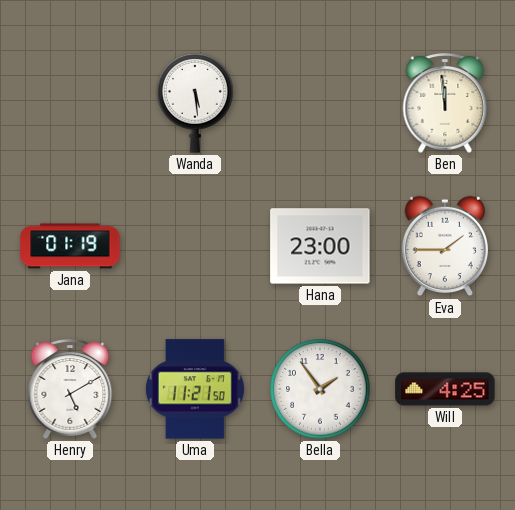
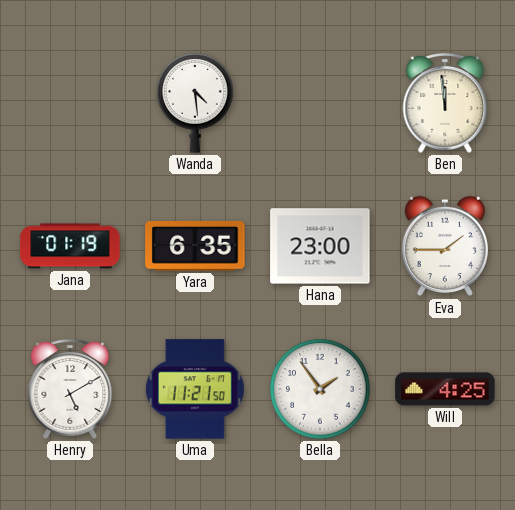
Wanda: 5:29 -> 4:29
Yara: none -> 6:35
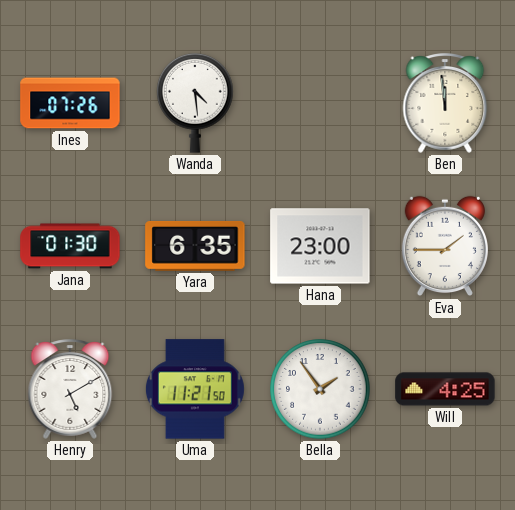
Ines: none -> 07:26
Jana: 01:19 -> 01:30
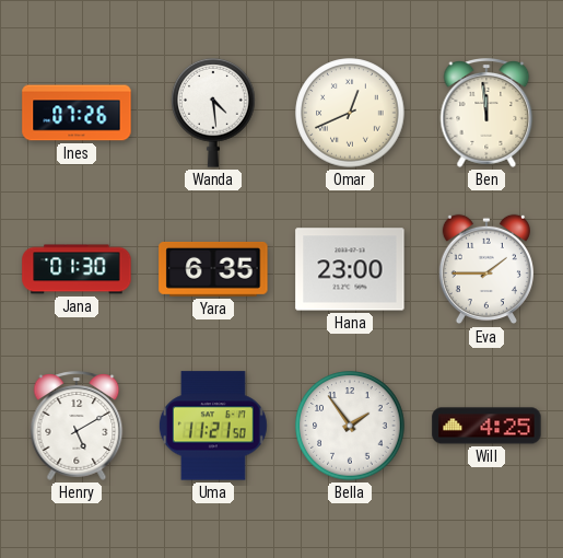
Omar: none -> 12:41
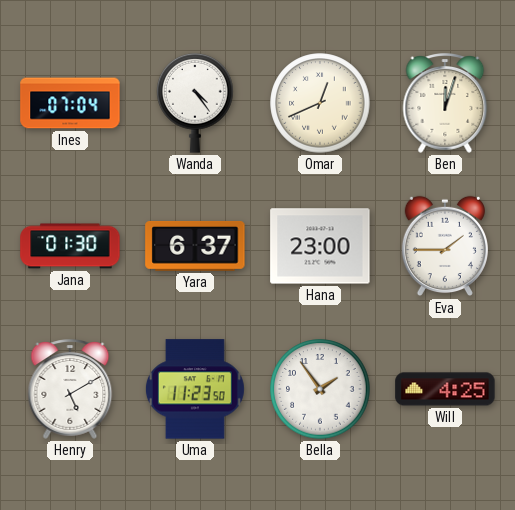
Ines: 07:26 -> 07:04
Wanda: 4:29 -> 4:24
Ben: 11:59 -> 12:03
Yara: 6:35 -> 6:37
Uma: 11:21 -> 11:23
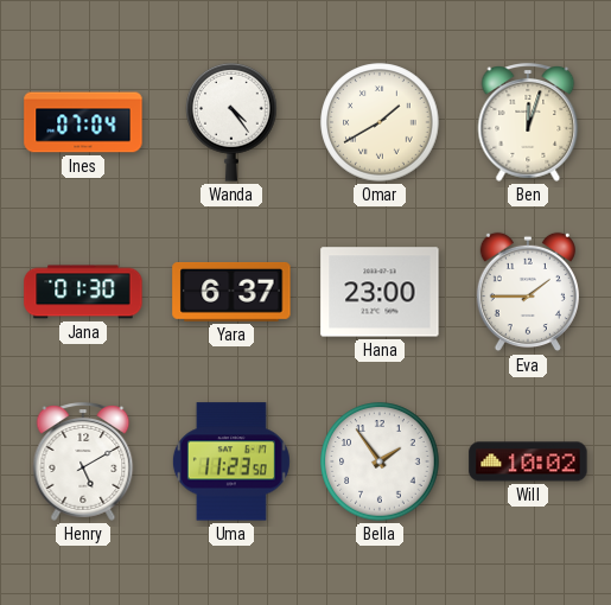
Omar: 12:41 -> 1:40
Will: 4:25 -> 10:02
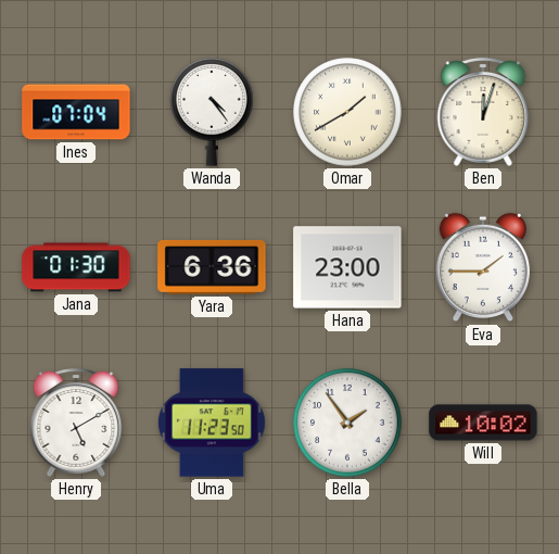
Yara: 6:37 -> 6:36
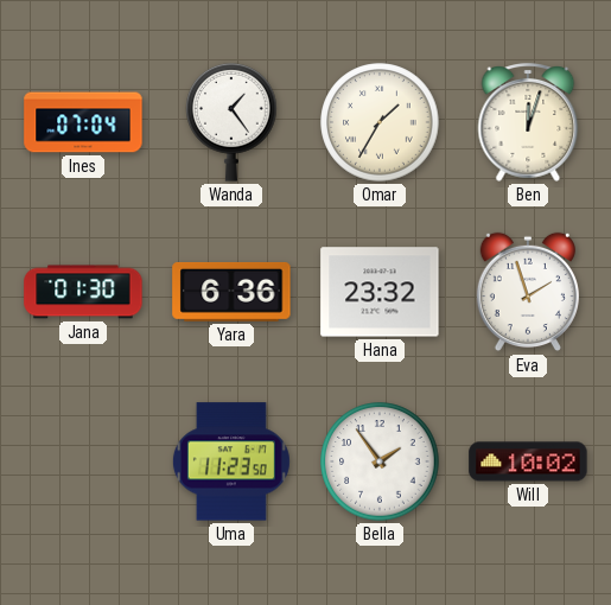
Wanda: 4:24 -> 1:24
Omar: 1:40 -> 1:35
Hana: 23:00 -> 23:32
Eva: 1:45 -> 1:57
Henry: 5:10 -> none
